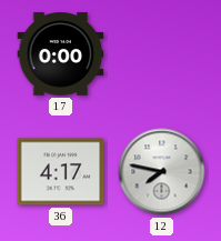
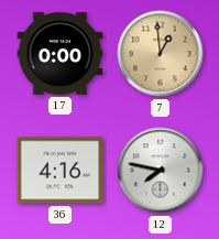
7: none -> 12:59
36: 4:17 -> 4:16
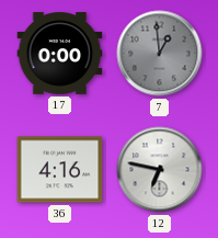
7 dial: champagne -> grey
12: 7:47 -> 6:47
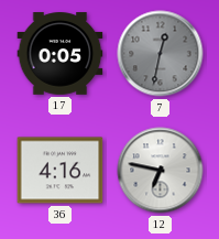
17: 0:00 -> 0:05
7: 12:59 -> 12:32
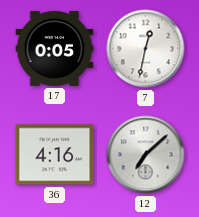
7 dial: grey -> white
12: 6:47 -> 7:08
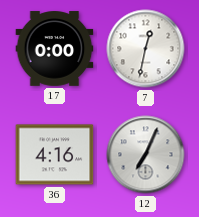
17: 0:05 -> 0:00
12: 7:08 -> 7:04
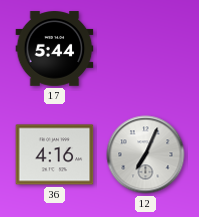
17: 0:00 -> 5:44
7: 12:32 -> none
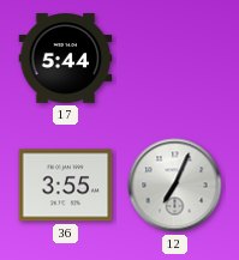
36: 4:16 -> 3:55
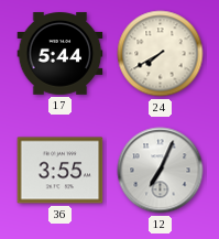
24: none -> 7:40
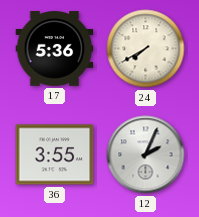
17: 5:44 -> 5:36
12: 7:04 -> 2:04
